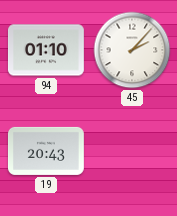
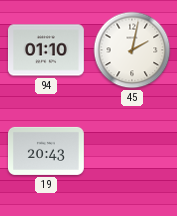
45: 2:07 -> 2:02
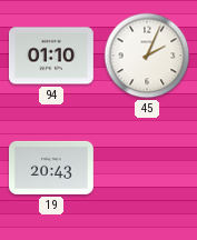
45: 2:02 -> 2:04
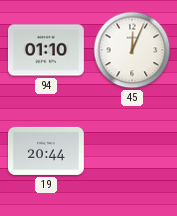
45: 2:04 -> 12:04
19: 20:43 -> 20:44
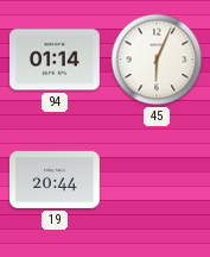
94: 01:10 -> 01:14
45: 12:04 -> 6:04
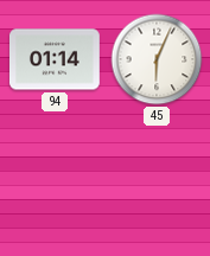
19: 20:44 -> none
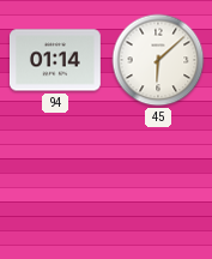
45: 6:04 -> 6:08
